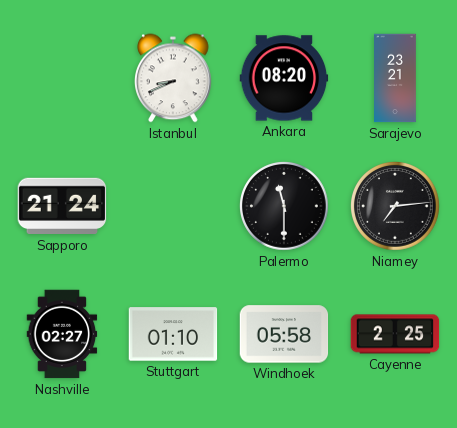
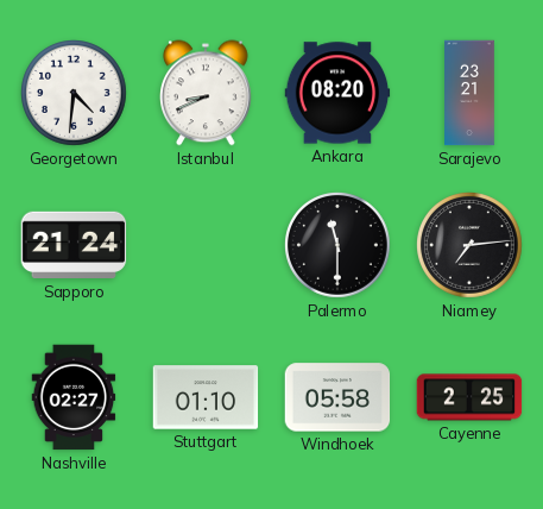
Georgetown: none -> 4:31
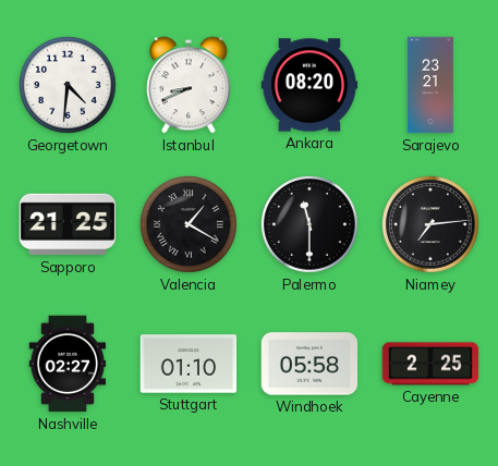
Sapporo: 21:24 -> 21:25
Valencia: none -> 1:20
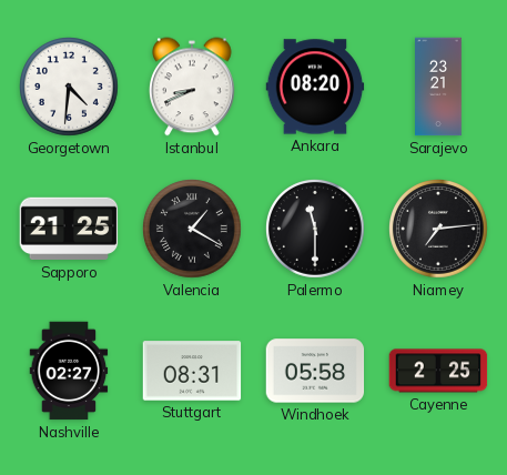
Stuttgart: 01:10 -> 08:31
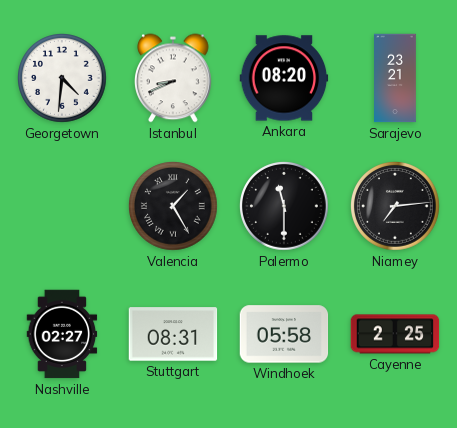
Sapporo: 21:25 -> none
Valencia: 1:20 -> 1:25
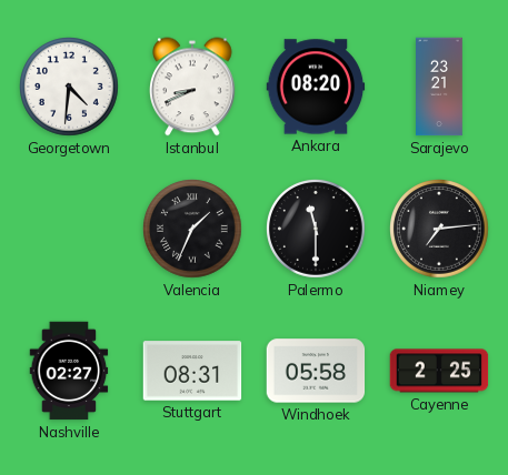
Valencia: 1:25 -> 1:34
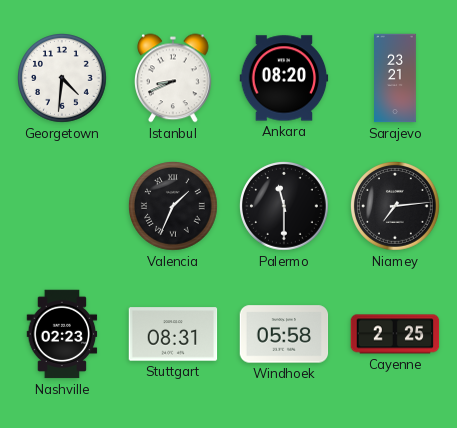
Nashville: 02:27 -> 02:23
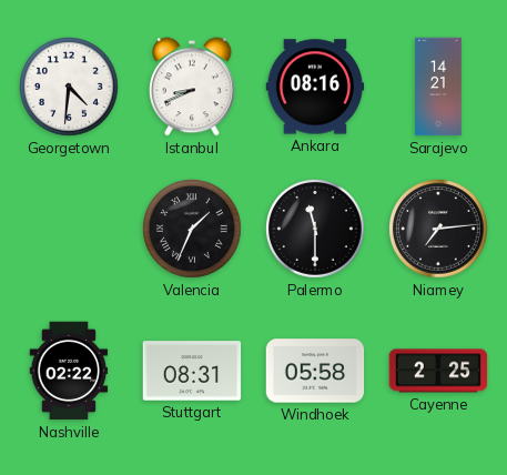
Ankara: 08:20 -> 08:16
Sarajevo: 23:21 -> 14:21
Nashville: 02:23 -> 02:22
